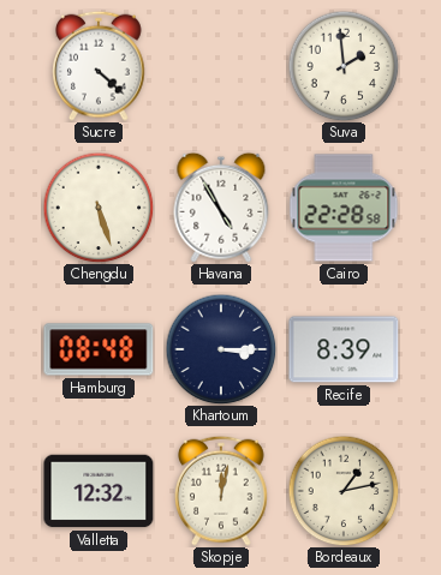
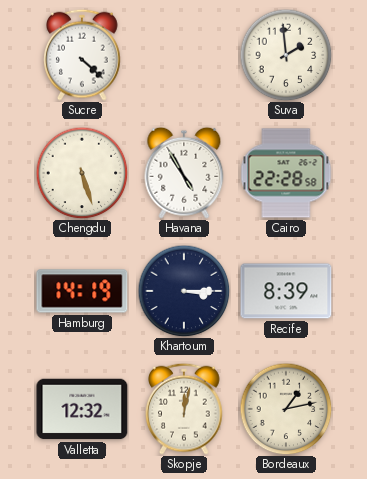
Hamburg: 08:48 -> 14:19
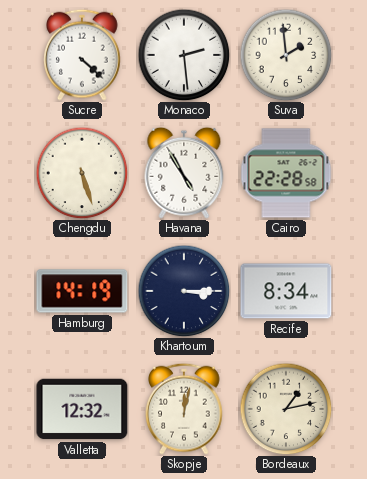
Monaco: none -> 2:29
Recife: 8:39 -> 8:34
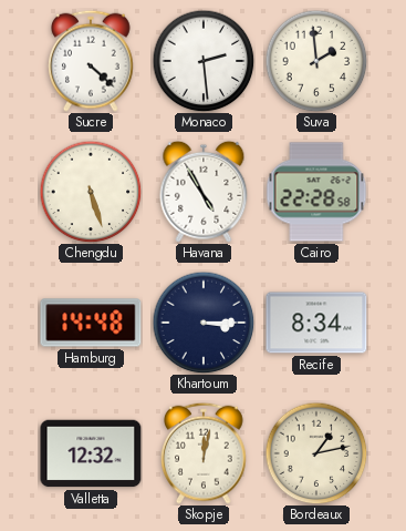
Hamburg: 14:19 -> 14:48
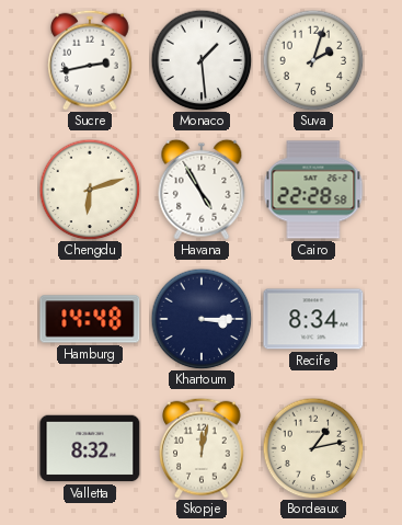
Sucre: 4:22 -> 2:43
Monaco: 2:29 -> 1:29
Suva: 1:59 -> 2:03
Chengdu: 5:27 -> 6:12
Valletta: 12:32 -> 8:32
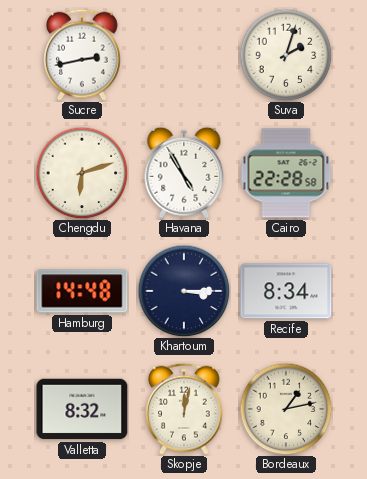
Monaco: 1:29 -> none
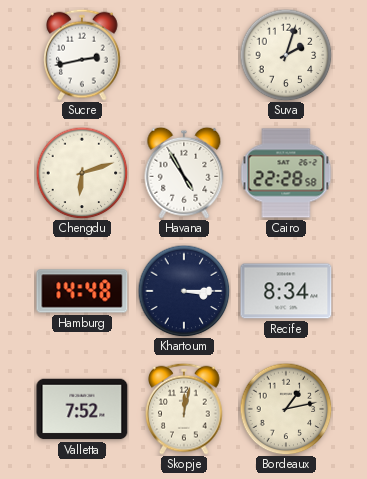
Valletta: 8:32 -> 7:52
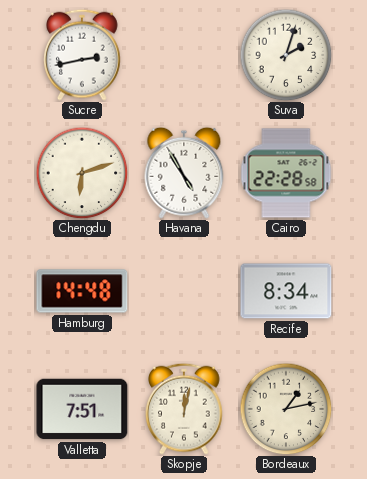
Khartoum: 3:15 -> none
Valletta: 7:52 -> 7:51
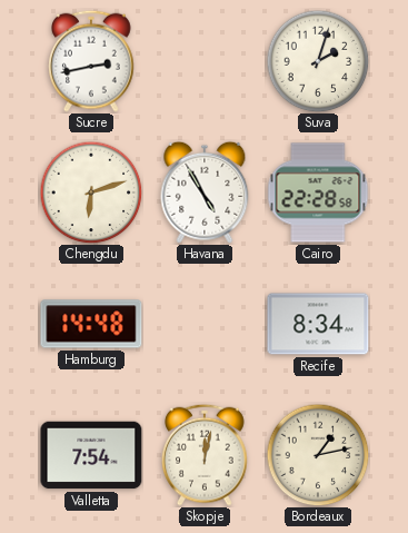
Valletta: 7:51 -> 7:54
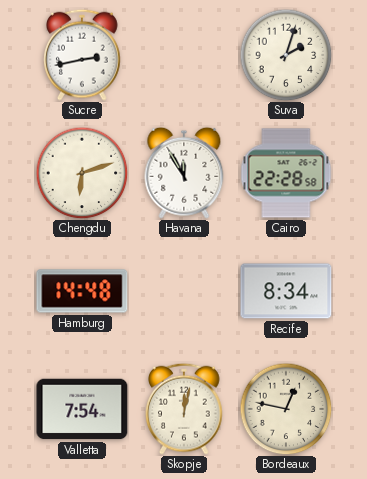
Havana: 4:55 -> 11:55
Bordeaux: 1:13 -> 12:47
